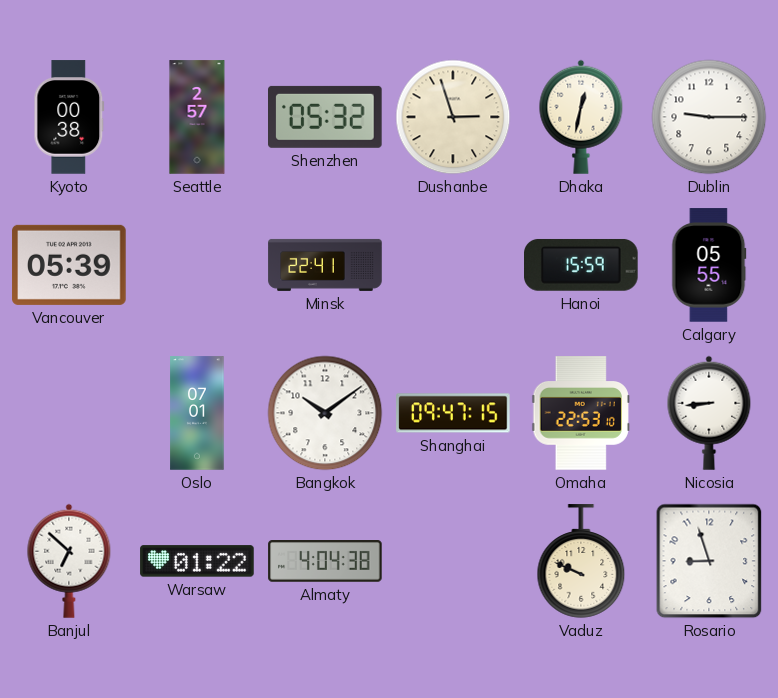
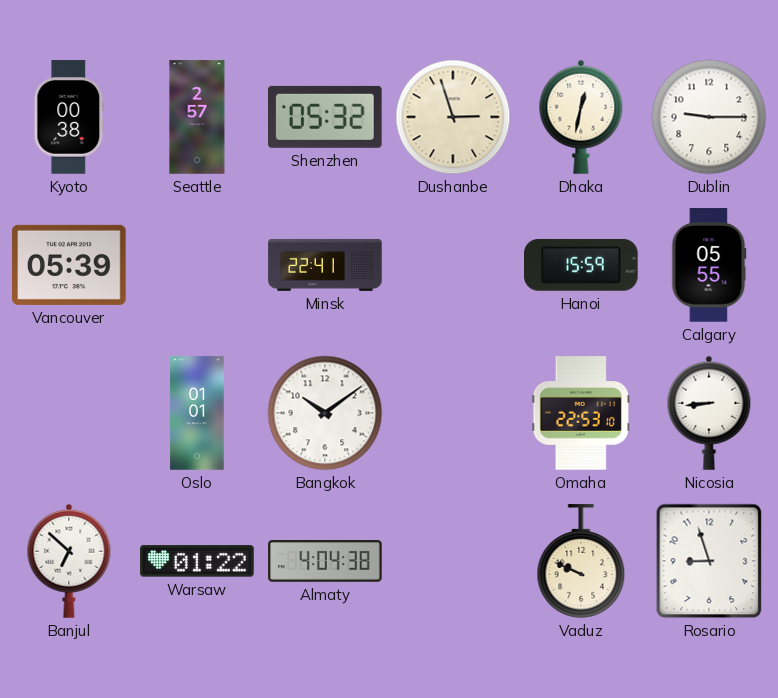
Oslo: 07:01 -> 01:01
Shanghai: 09:47 -> none
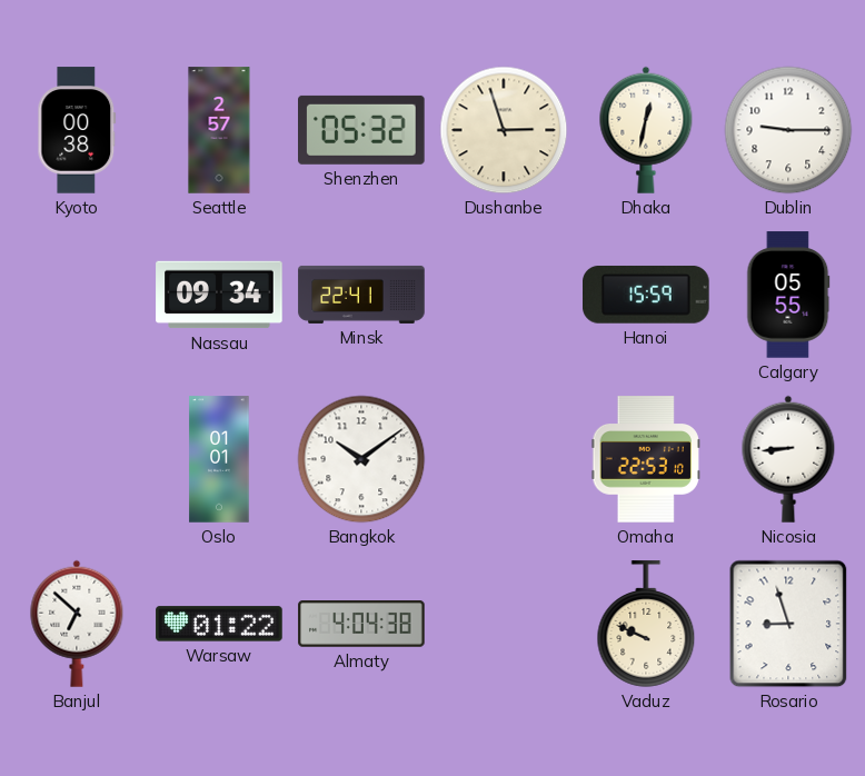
Vancouver: 05:39 -> none
Nassau: none -> 09:34
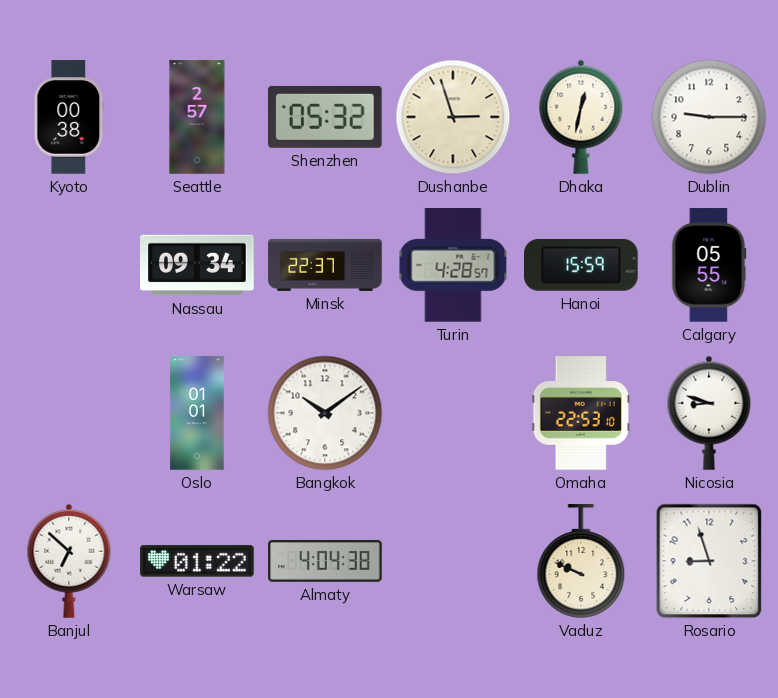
Minsk: 22:41 -> 22:37
Turin: none -> 4:28
Nicosia: 8:44 -> 8:48
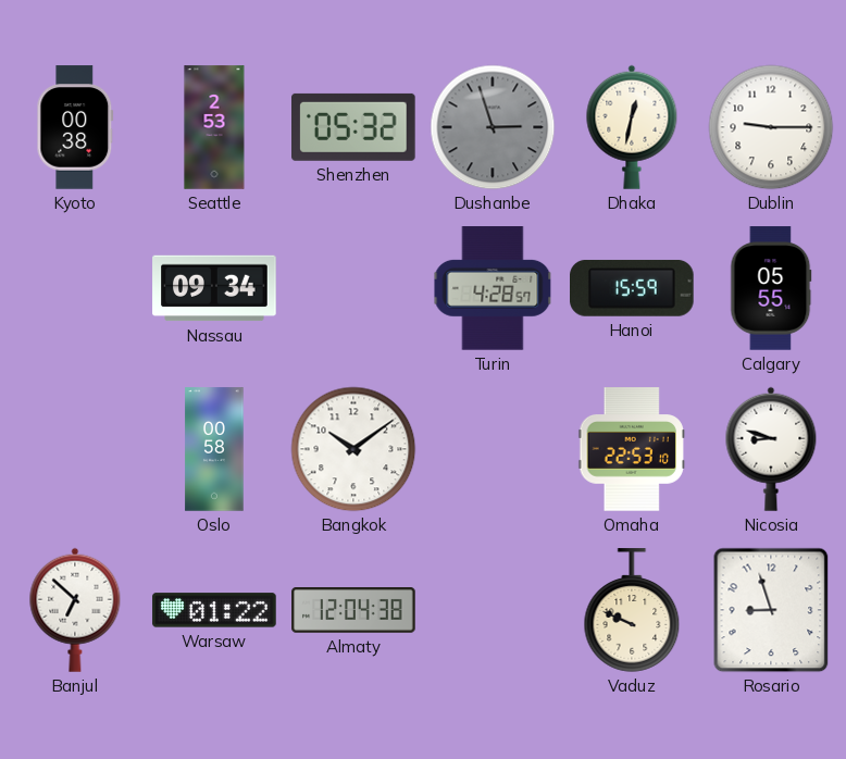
Seattle: 2:57 -> 2:53
Dushanbe dial: cream -> grey
Minsk: 22:37 -> none
Oslo: 01:01 -> 00:58
Almaty: 4:04 -> 12:04
